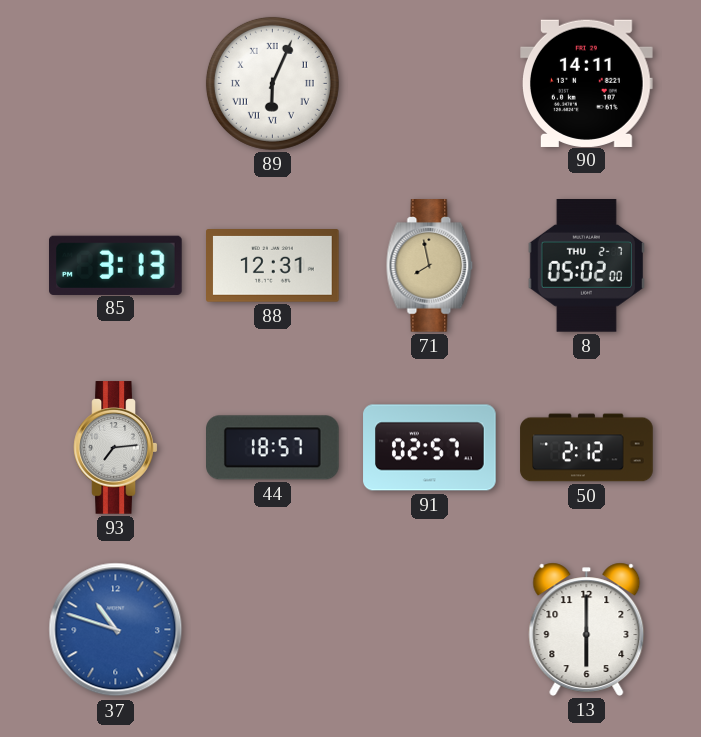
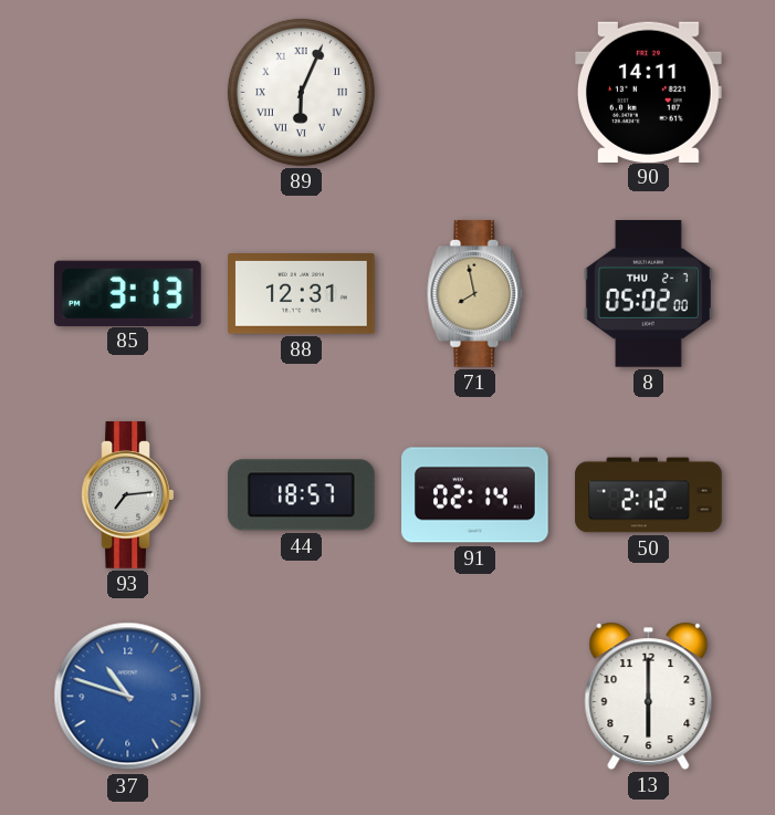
91: 02:57 -> 02:14
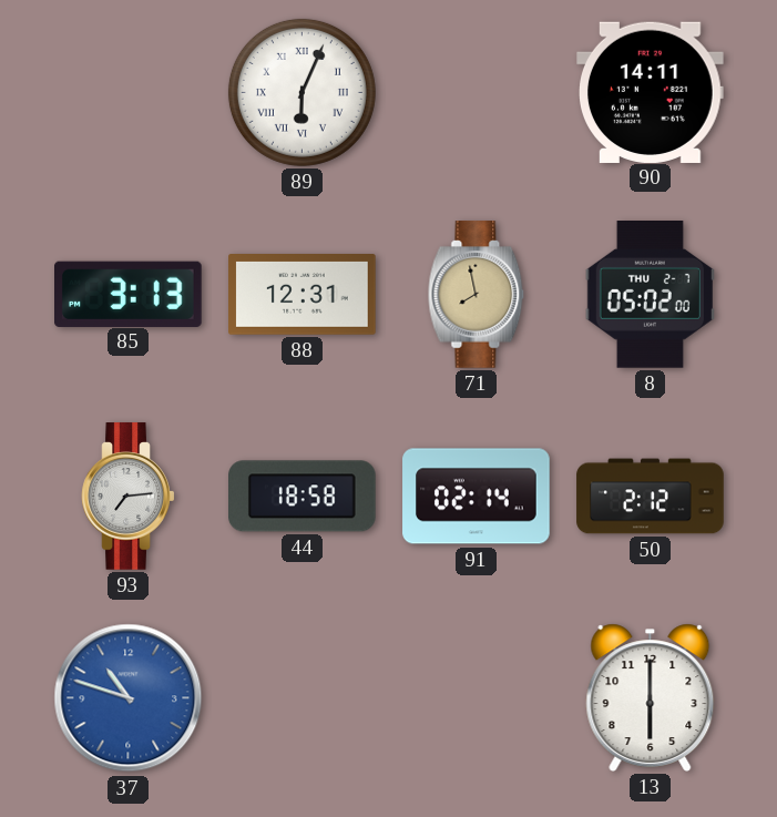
44: 18:57 -> 18:58
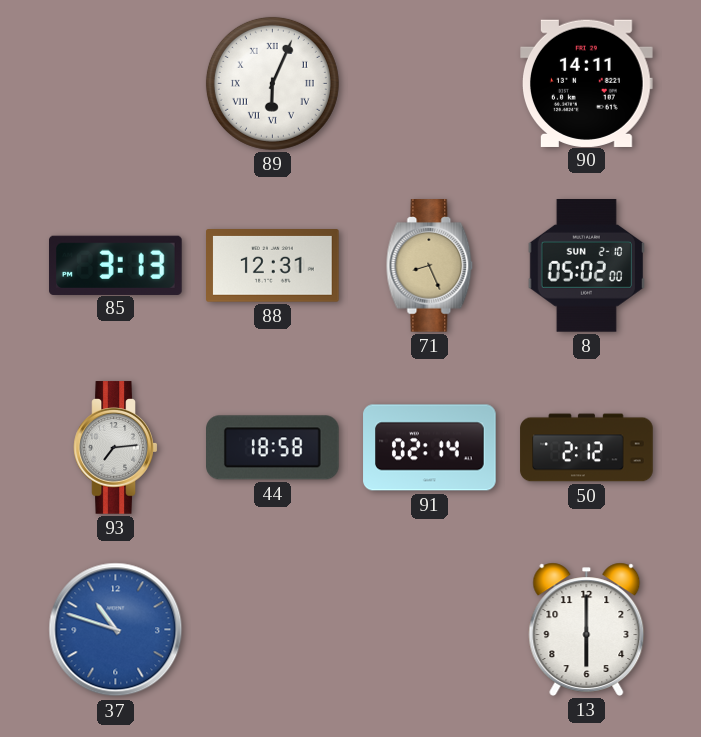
71: 7:58 -> 8:26
8 date: THU 2-7 -> SUN 2-10
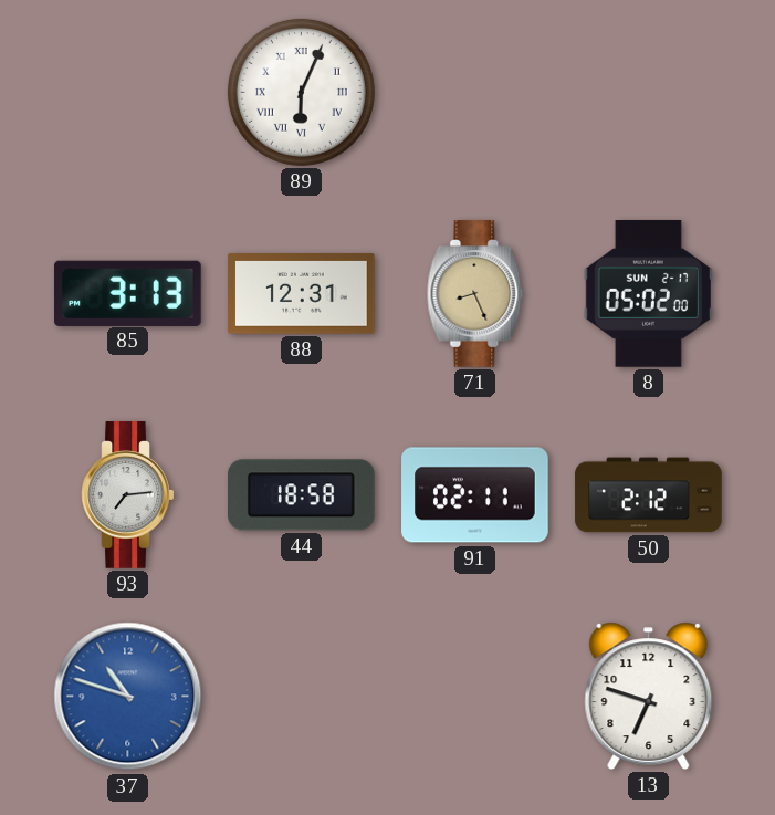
90: 14:11 -> none
8 date: SUN 2-10 -> SUN 2-17
91: 02:14 -> 02:11
13: 6:00 -> 6:48
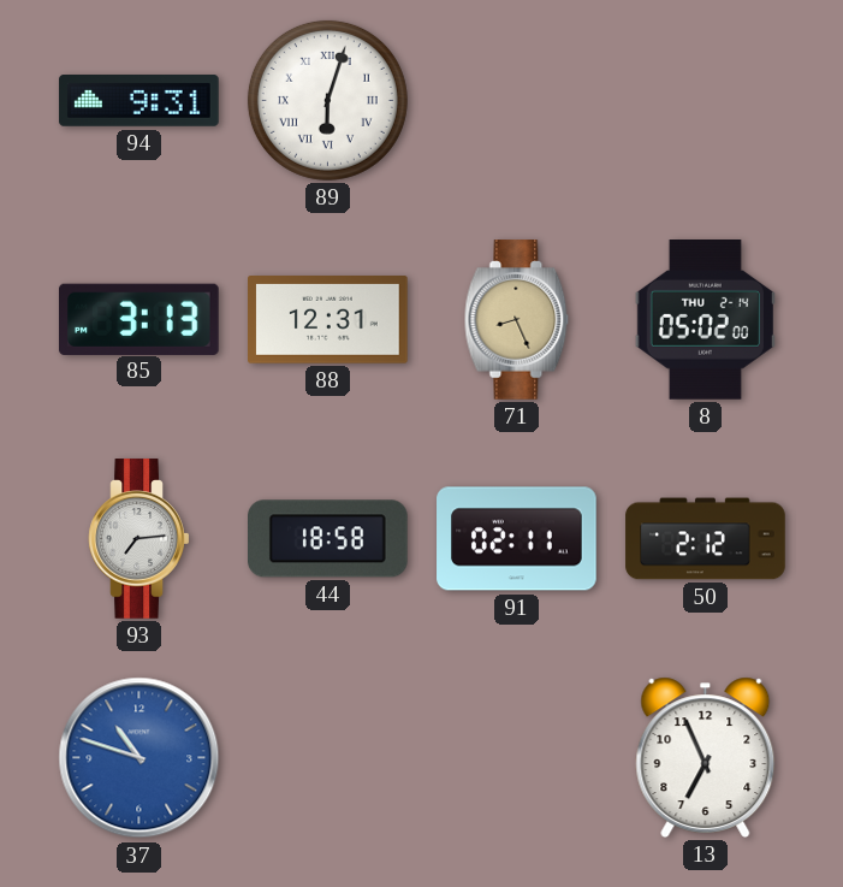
94: none -> 9:31
89: 6:04 -> 6:03
8 date: SUN 2-17 -> THU 2-14
13: 6:48 -> 6:56
